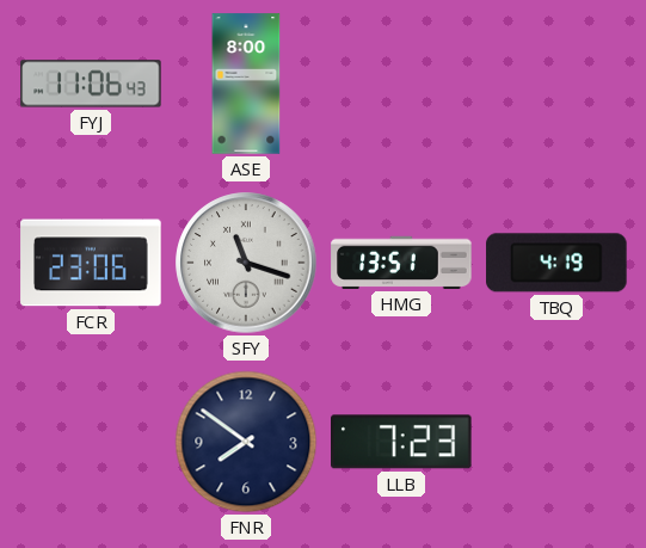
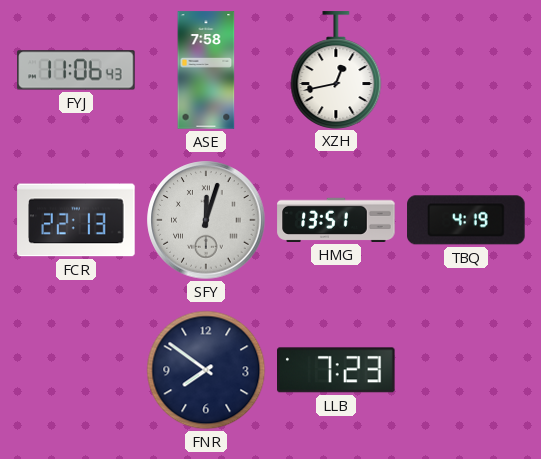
ASE: 8:00 -> 7:58
XZH: none -> 12:43
FCR: 23:06 -> 22:13
SFY: 11:18 -> 12:03
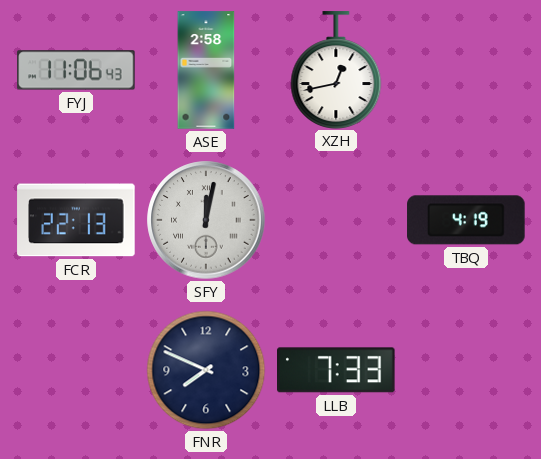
ASE: 7:58 -> 2:58
SFY: 12:03 -> 12:02
HMG: 13:51 -> none
FNR: 7:51 -> 7:49
LLB: 7:23 -> 7:33
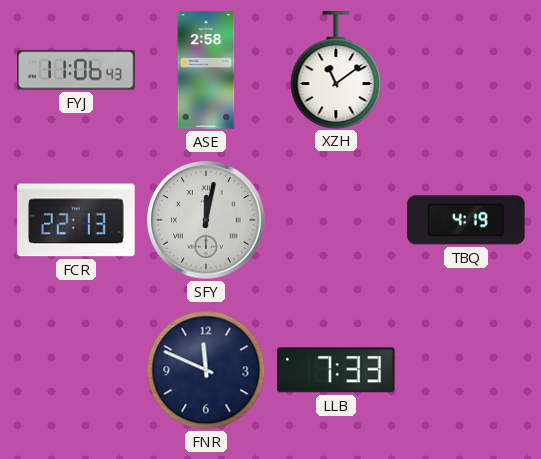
XZH: 12:43 -> 11:09
FNR: 7:49 -> 11:49
